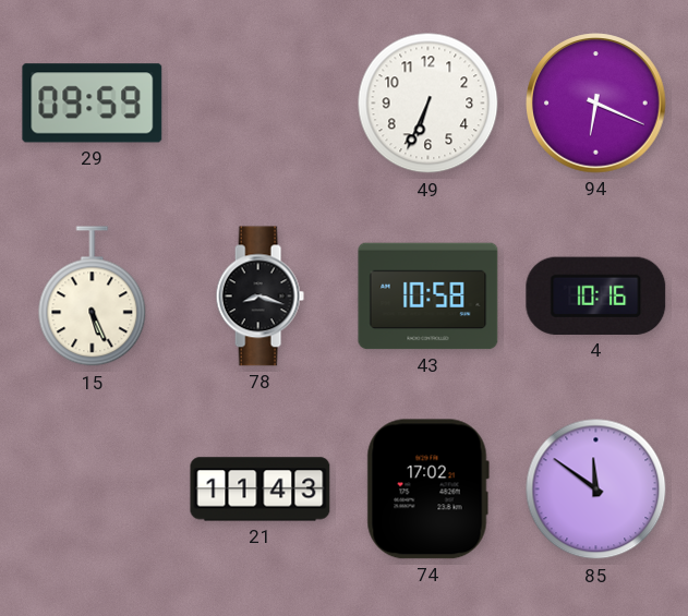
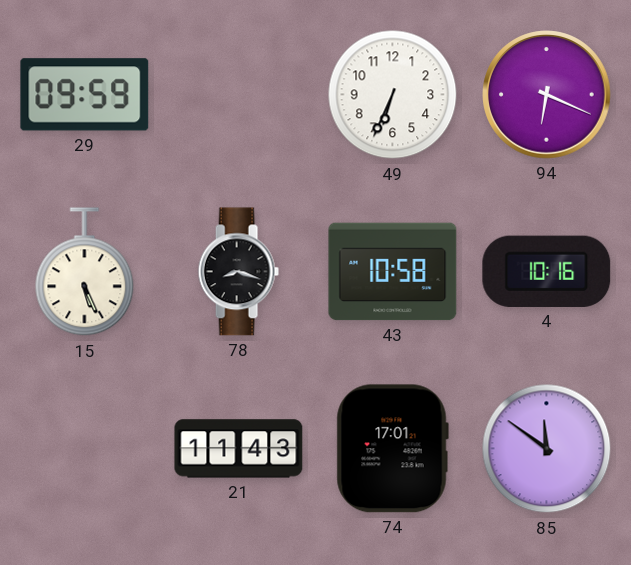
74: 17:02 -> 17:01
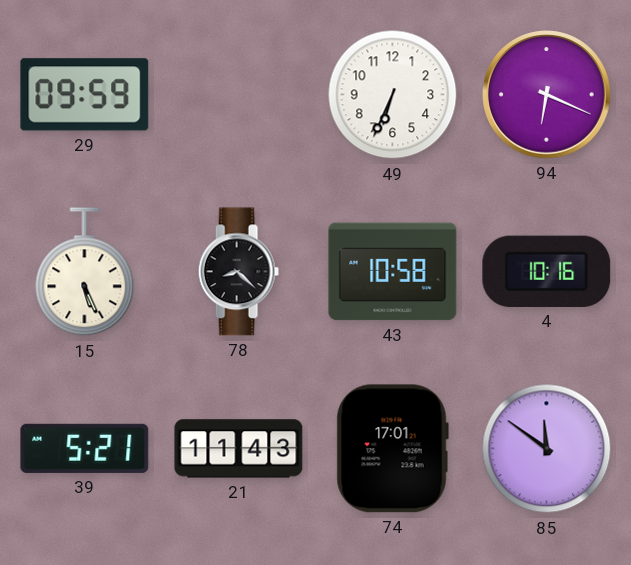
78: 8:18 -> 8:22
39: none -> 5:21
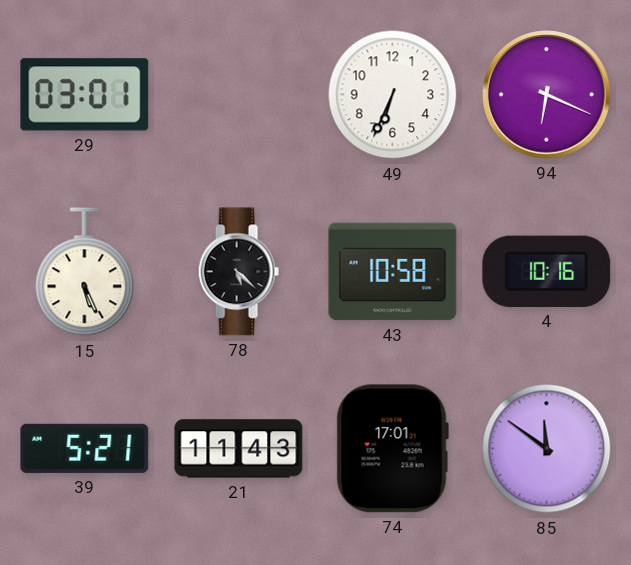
29: 09:59 -> 03:01
78: 8:22 -> 5:22
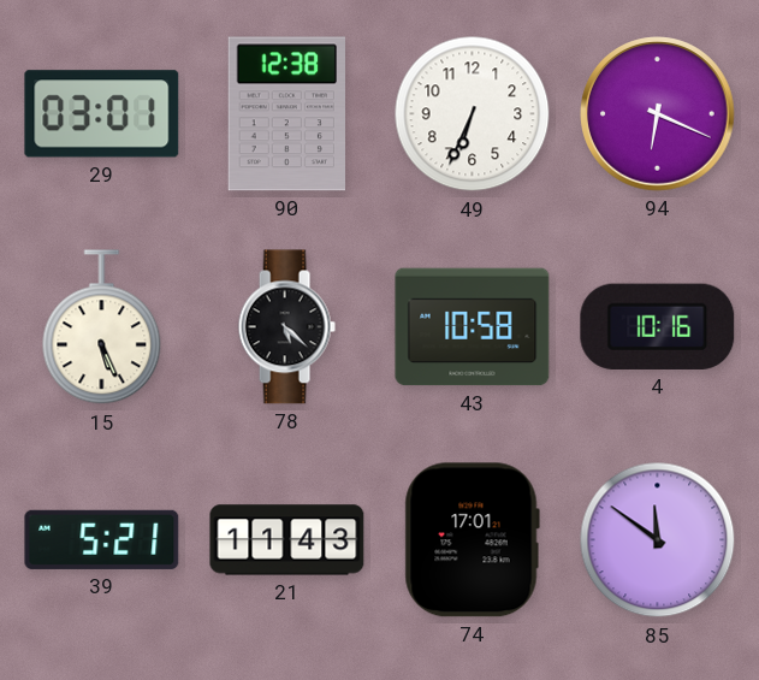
90: none -> 12:38
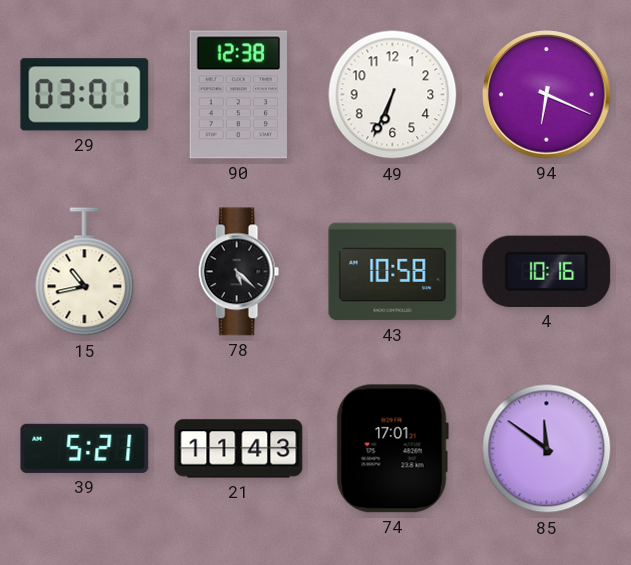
15: 5:26 -> 10:43
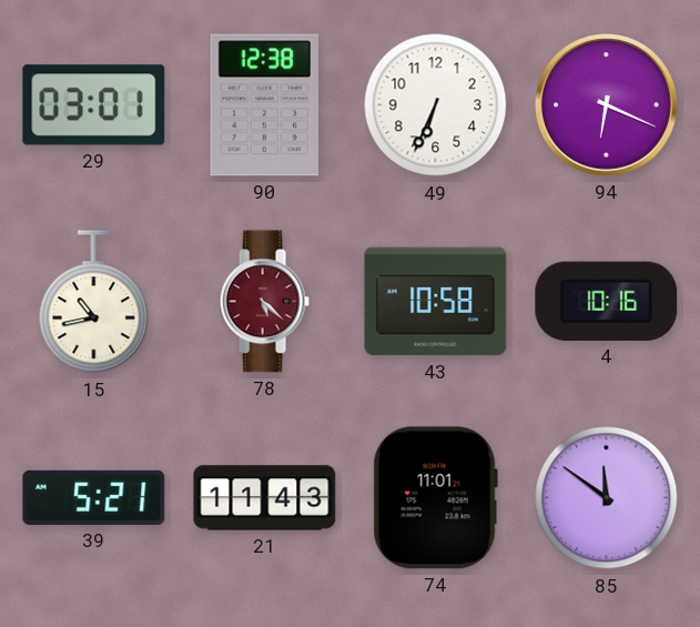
78 dial: black -> burgundy
74: 17:01 -> 11:01
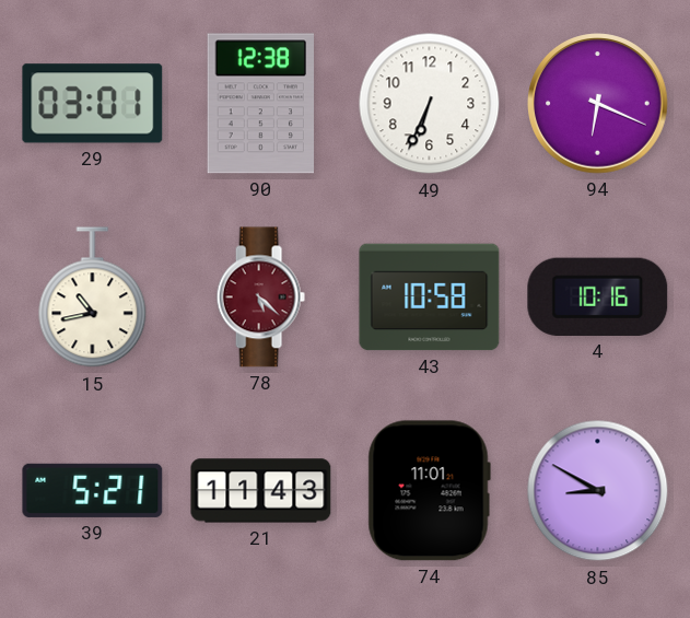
85: 11:51 -> 8:50
